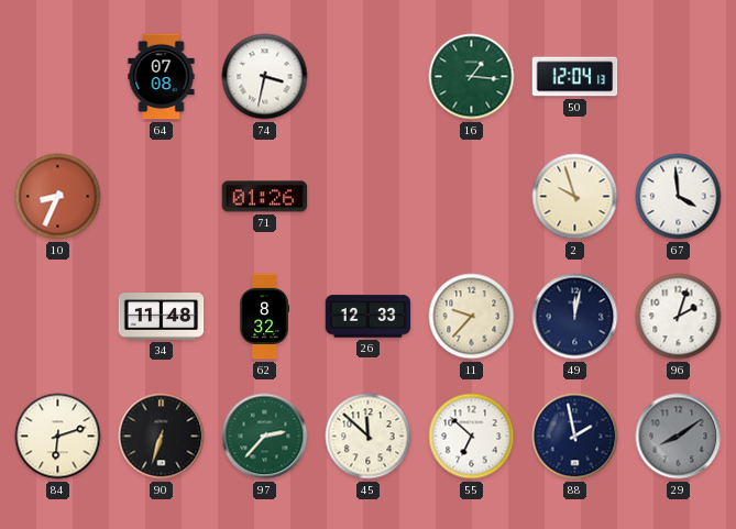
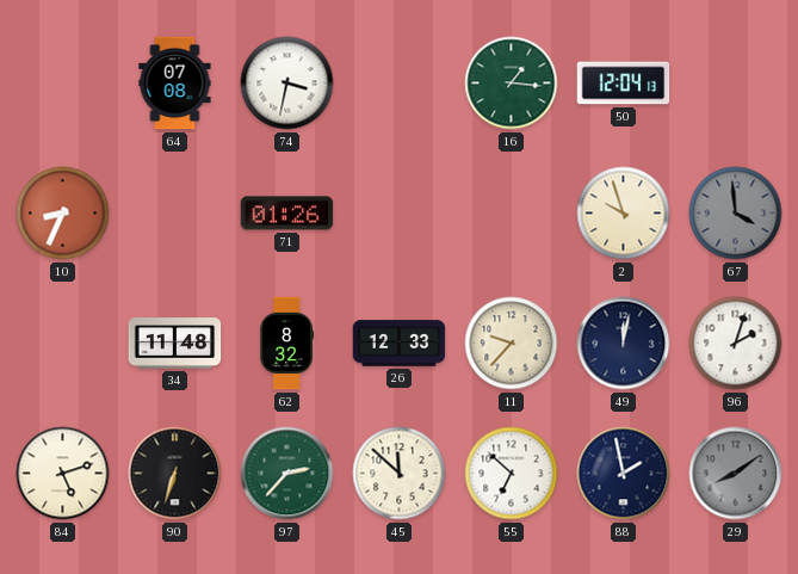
67 dial: white -> grey
84: 6:12 -> 5:12
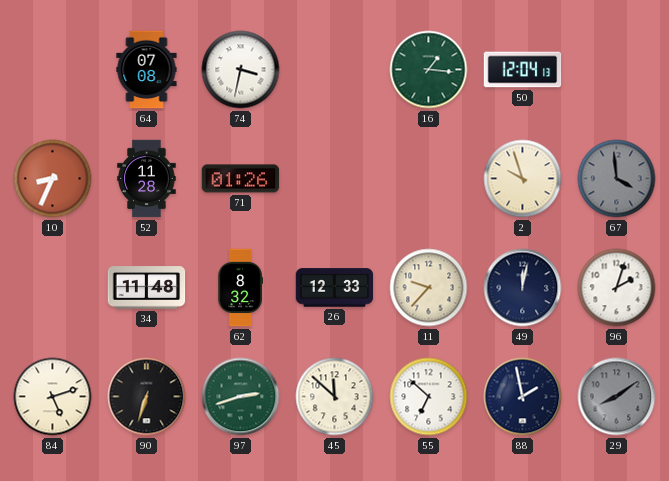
52: none -> 11:28
97: 2:37 -> 2:42
